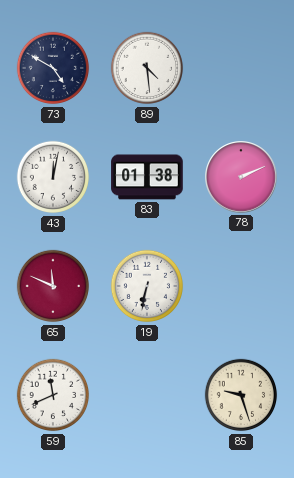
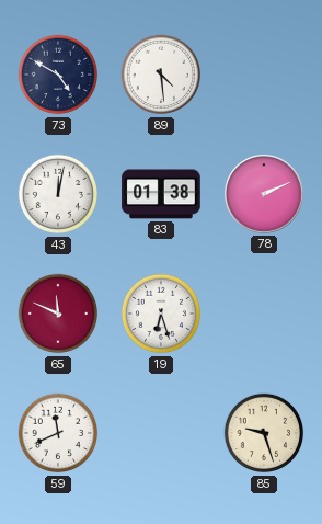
19: 6:32 -> 6:27
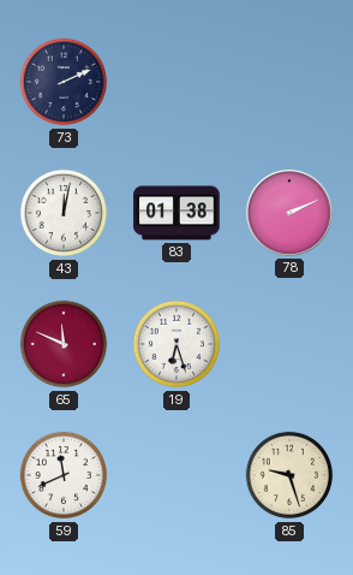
73: 4:50 -> 2:11
89: 4:29 -> none
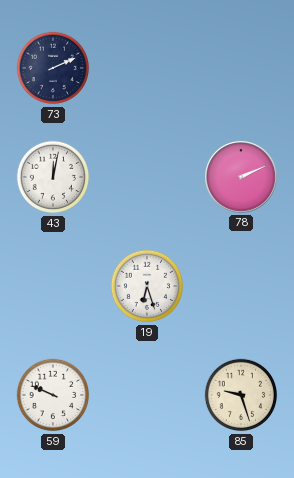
83: 01:38 -> none
65: 11:49 -> none
59: 11:41 -> 9:49
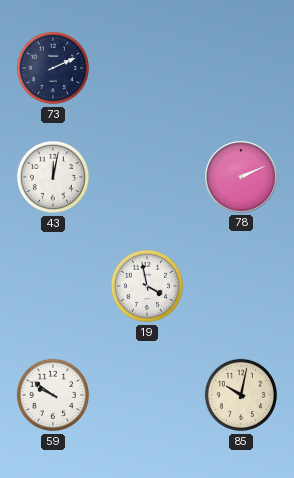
19: 6:27 -> 3:58
59: 9:49 -> 9:51
85: 9:27 -> 10:02
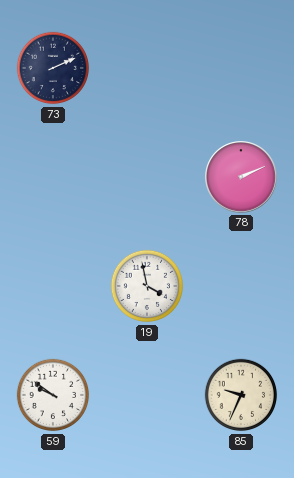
43: 12:02 -> none
85: 10:02 -> 9:34
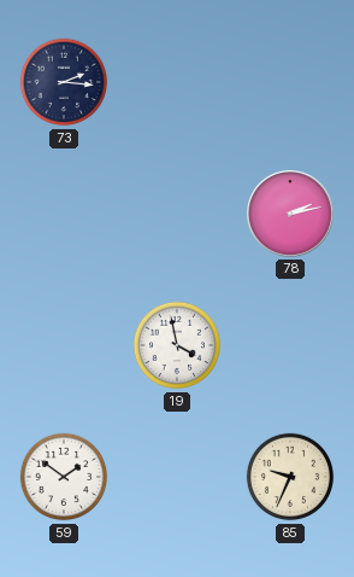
73: 2:11 -> 2:16
78: 2:11 -> 2:13
59: 9:51 -> 1:51
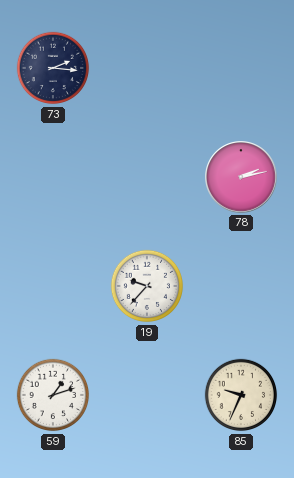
19: 3:58 -> 9:37
59: 1:51 -> 1:12
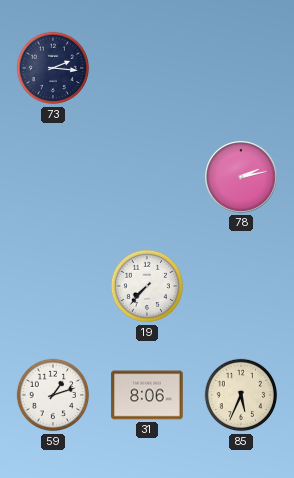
19: 9:37 -> 7:37
31: none -> 8:06
85: 9:34 -> 5:34
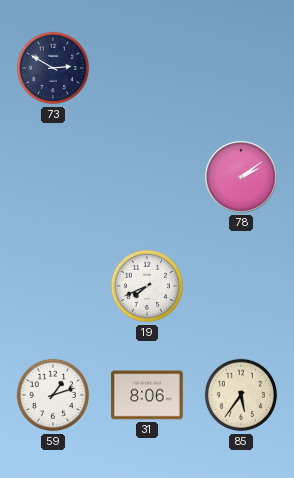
73: 2:16 -> 2:50
78: 2:13 -> 2:09
19: 7:37 -> 7:41
85: 5:34 -> 5:36
